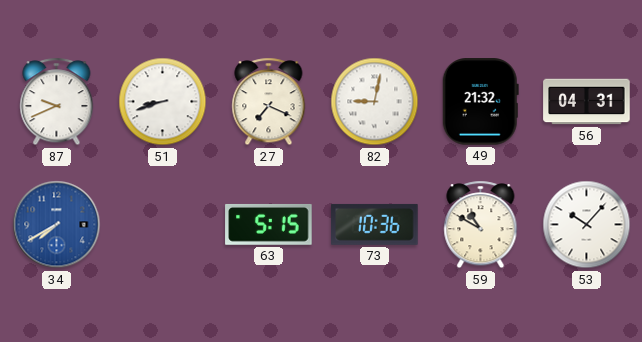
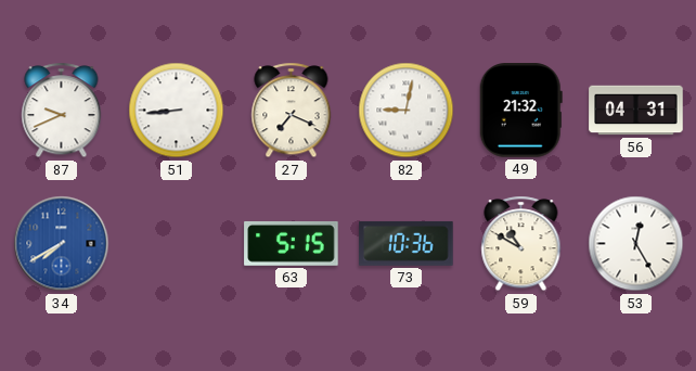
51: 8:42 -> 8:44
53: 10:07 -> 12:25
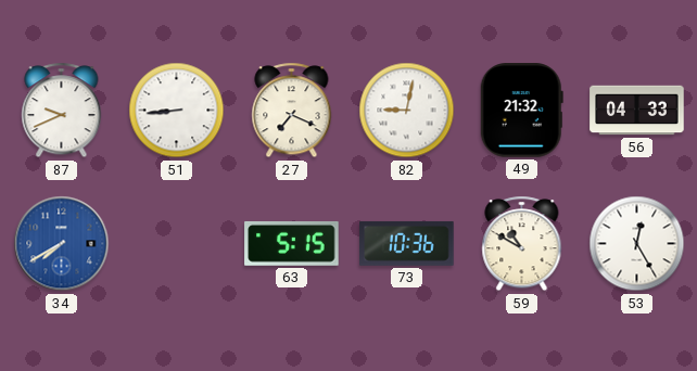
56: 04:31 -> 04:33
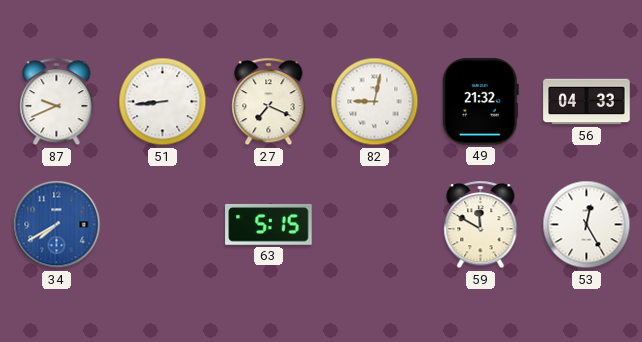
73: 10:36 -> none
59: 10:50 -> 11:50
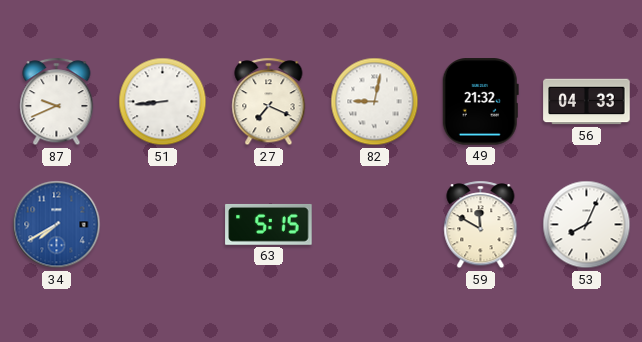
53: 12:25 -> 8:04
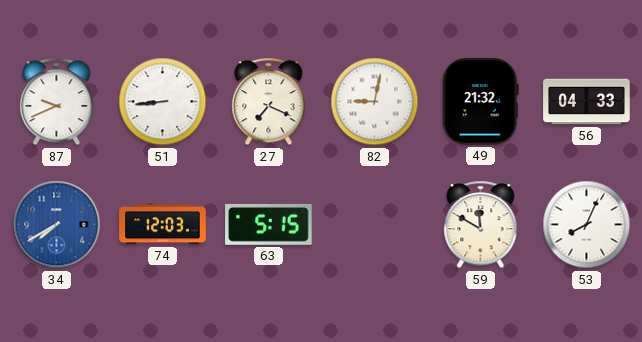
74: none -> 12:03
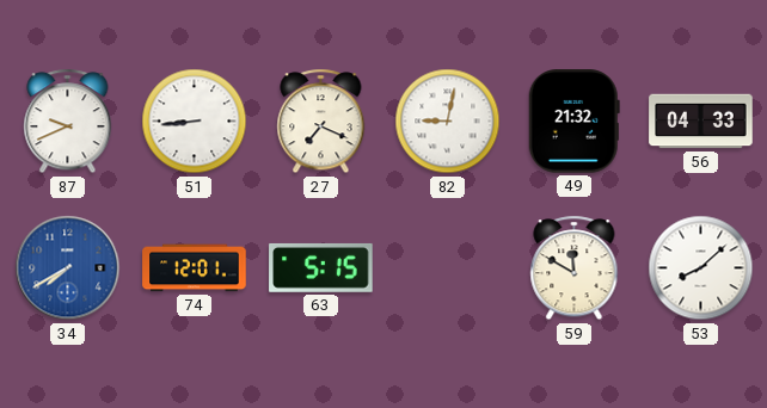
74: 12:03 -> 12:01
53: 8:04 -> 8:08
